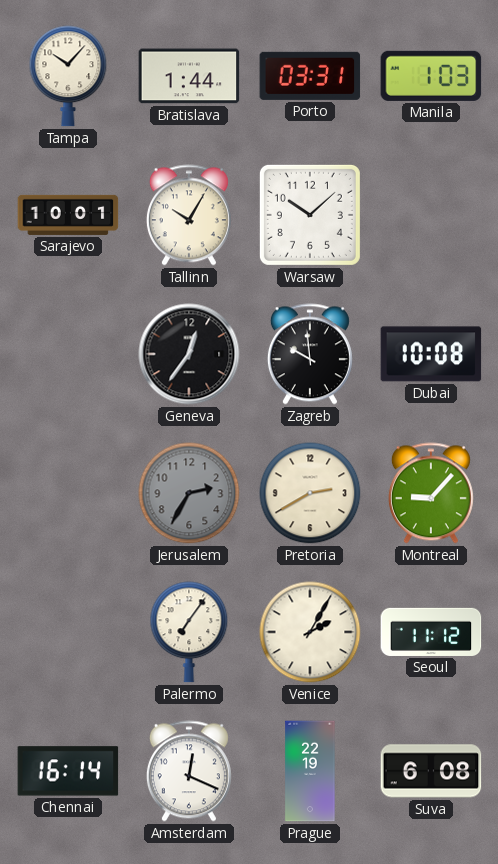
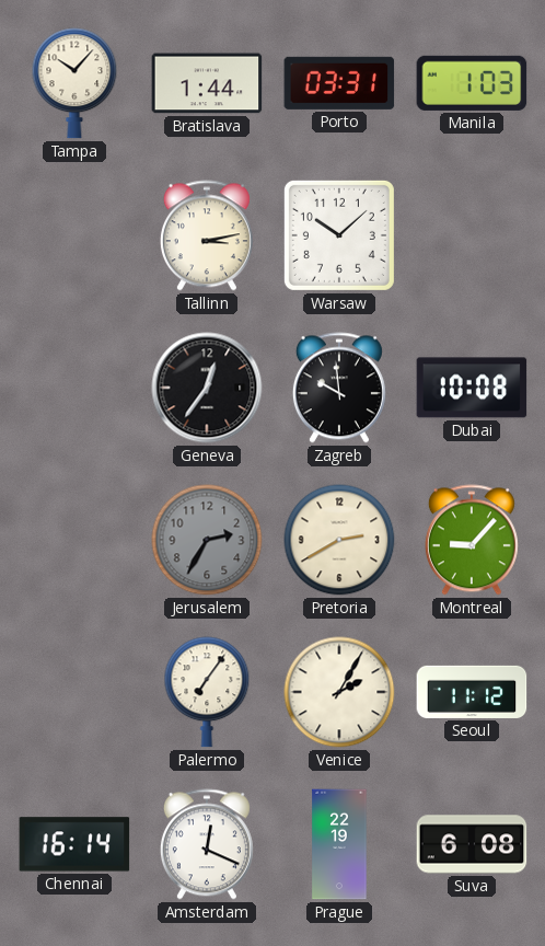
Sarajevo: 10:01 -> none
Tallinn: 10:05 -> 3:13
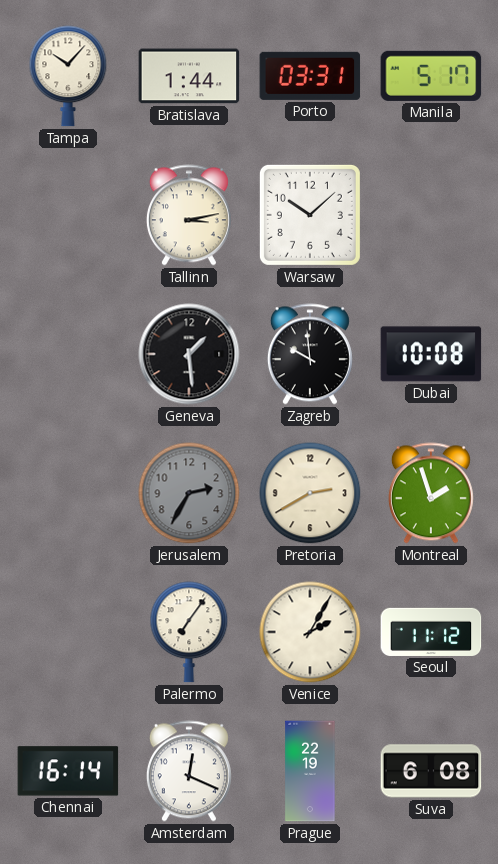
Manila: 1:03 -> 5:17
Geneva: 12:36 -> 1:29
Montreal: 9:07 -> 1:57
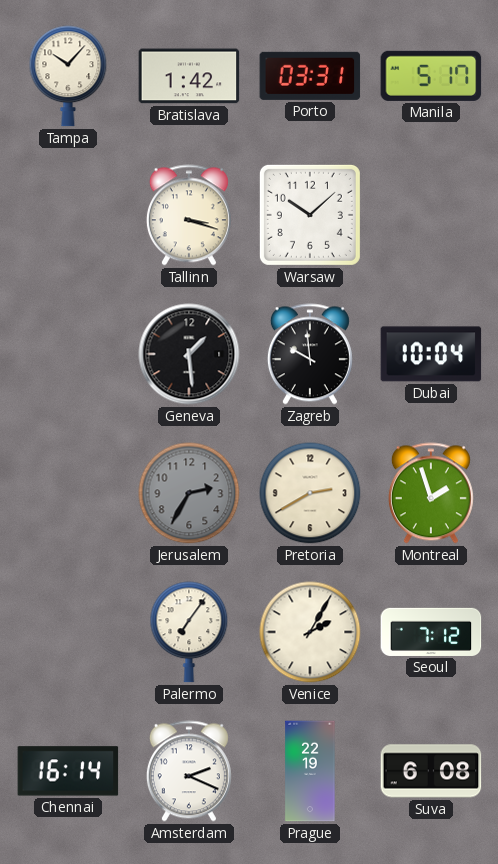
Bratislava: 1:44 -> 1:42
Tallinn: 3:13 -> 3:18
Dubai: 10:08 -> 10:04
Seoul: 11:12 -> 7:12
Amsterdam: 12:19 -> 2:19
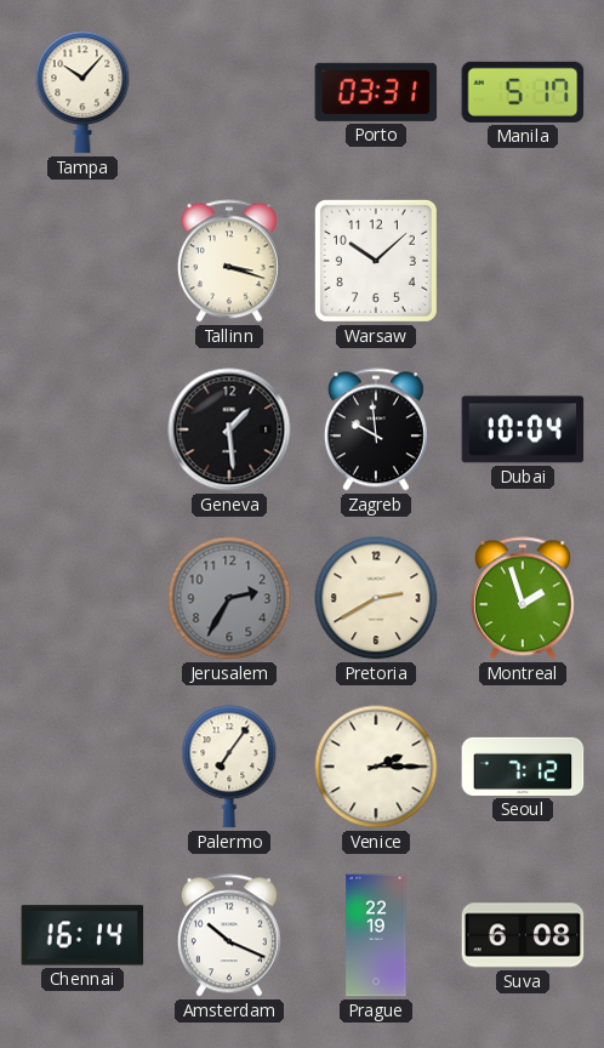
Bratislava: 1:42 -> none
Venice: 2:05 -> 2:15
Amsterdam: 2:19 -> 10:19
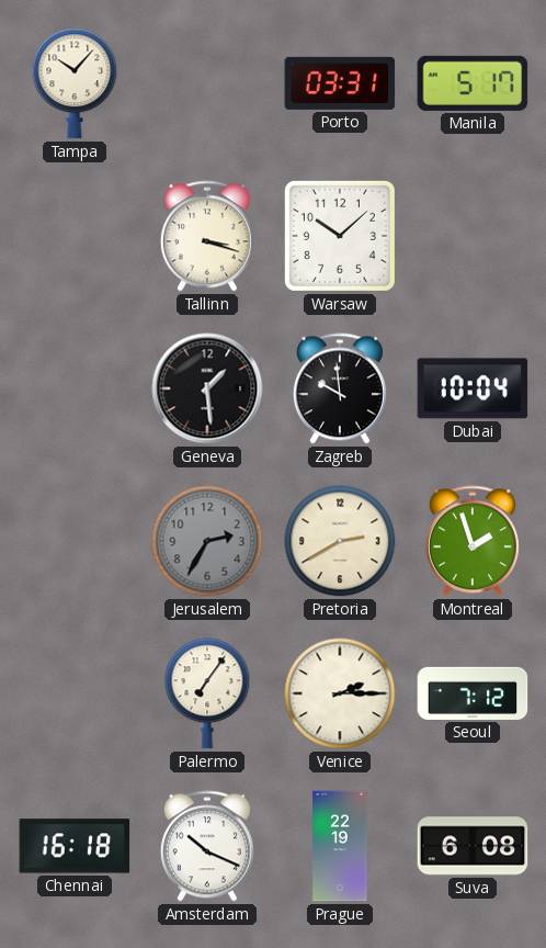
Chennai: 16:14 -> 16:18
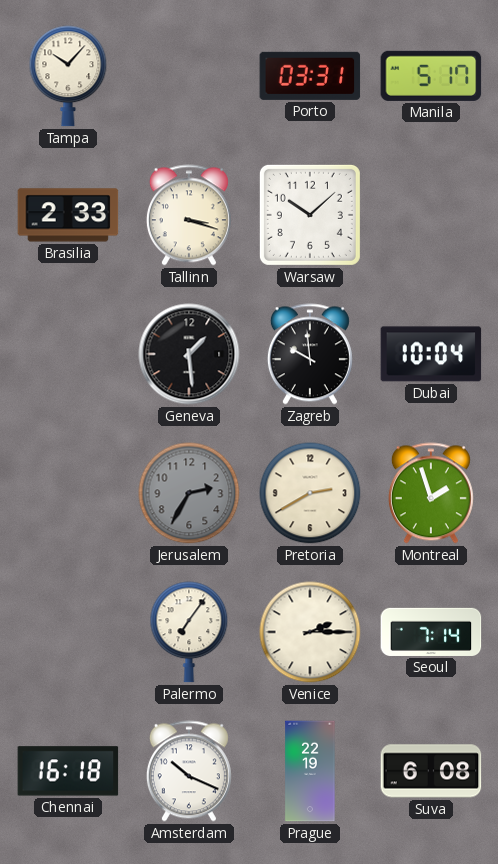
Brasilia: none -> 2:33
Seoul: 7:12 -> 7:14
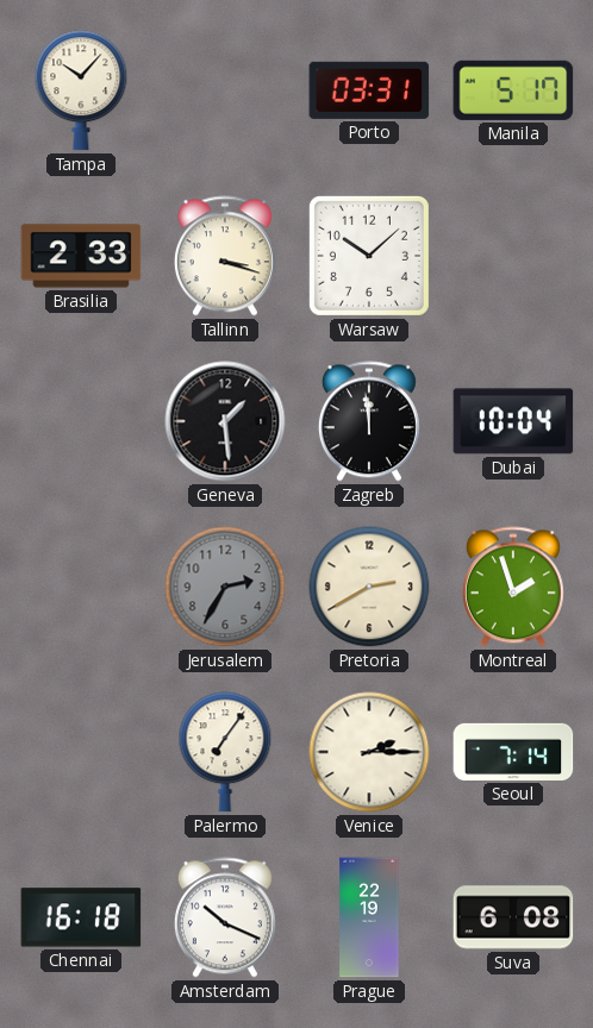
Zagreb: 9:59 -> 11:59
